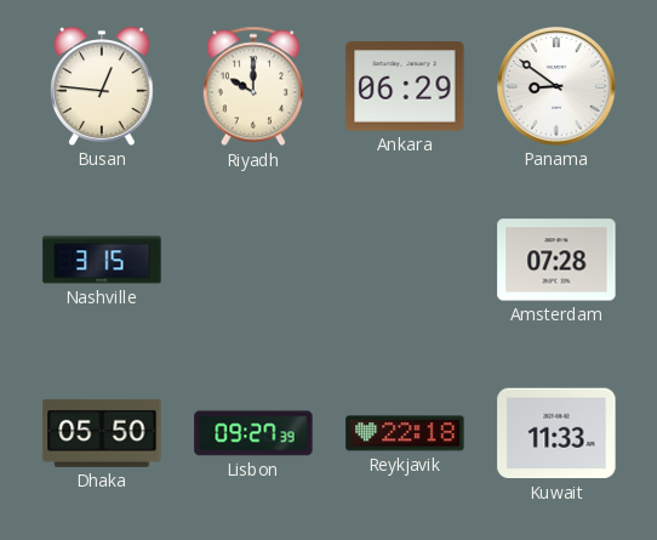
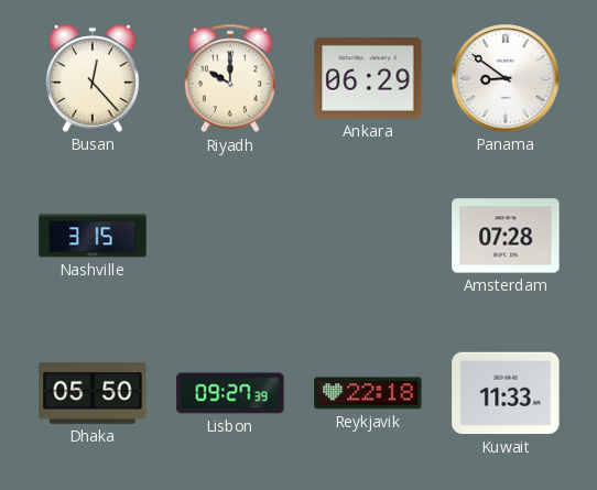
Busan: 12:46 -> 12:23
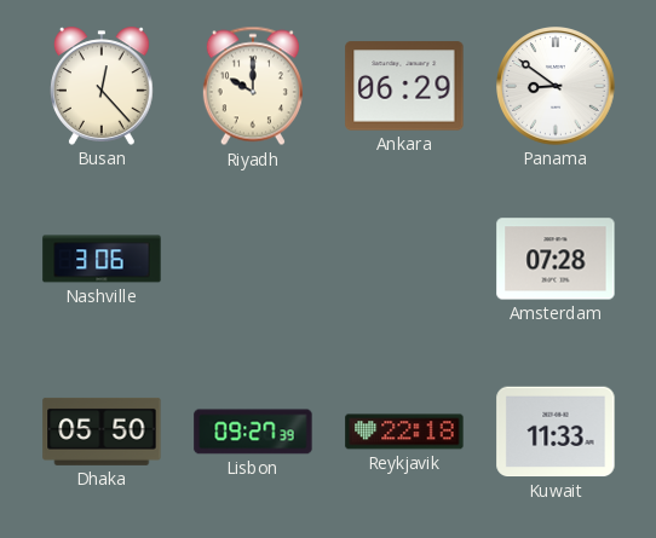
Nashville: 3:15 -> 3:06
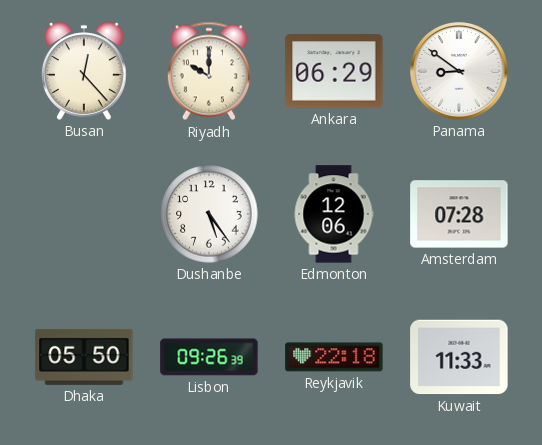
Nashville: 3:06 -> none
Dushanbe: none -> 5:24
Edmonton: none -> 12:06
Lisbon: 09:27 -> 09:26
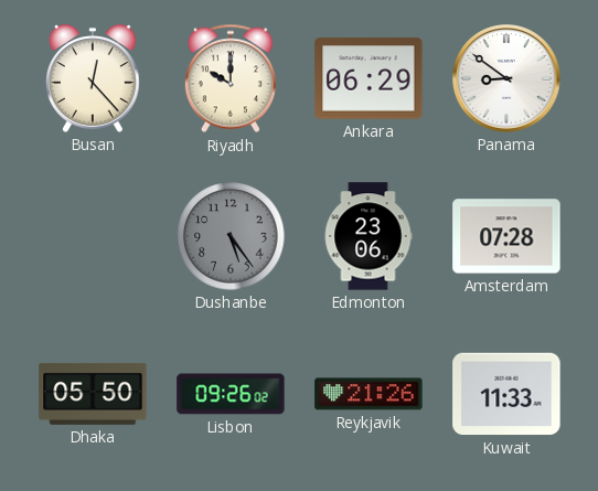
Dushanbe dial: white -> grey
Edmonton: 12:06 -> 23:06
Lisbon: 09:26:39 -> 09:26:02
Reykjavik: 22:18 -> 21:26
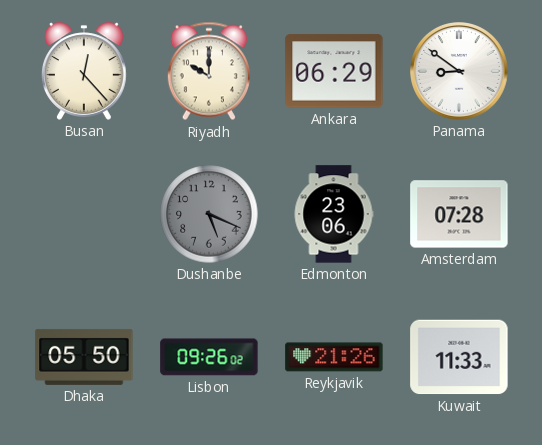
Dushanbe: 5:24 -> 5:19
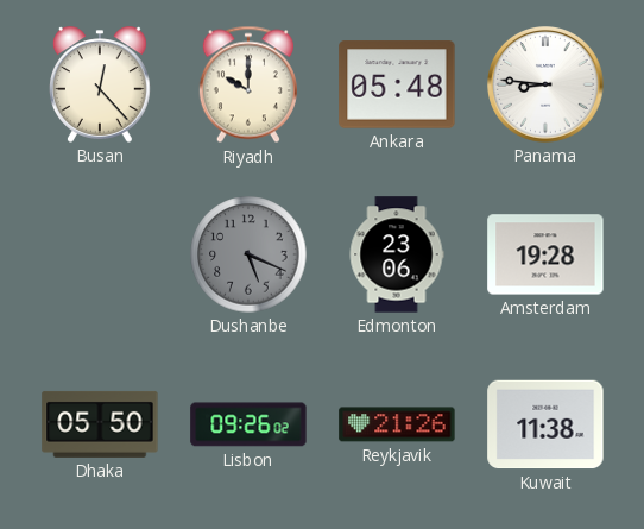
Ankara: 06:29 -> 05:48
Panama: 8:51 -> 8:46
Amsterdam: 07:28 -> 19:28
Kuwait: 11:33 -> 11:38
